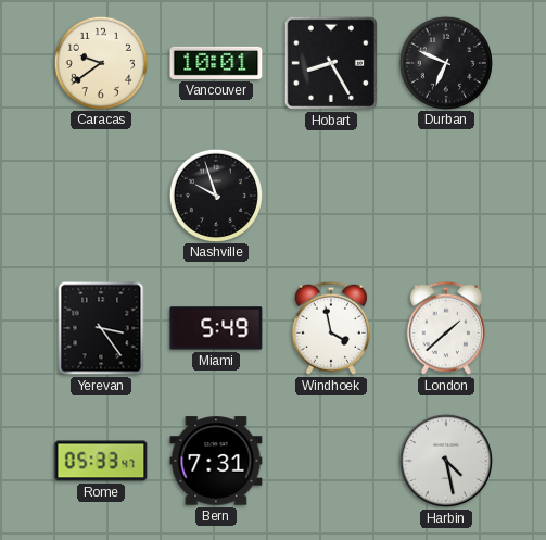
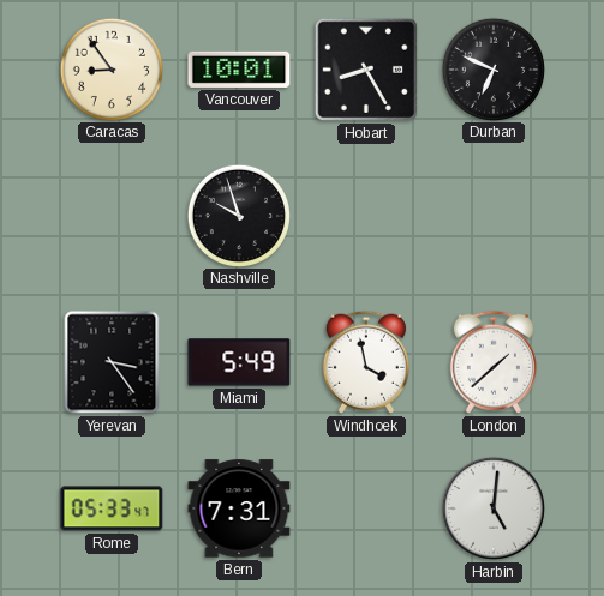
Caracas: 9:39 -> 8:54
Harbin: 4:28 -> 5:01
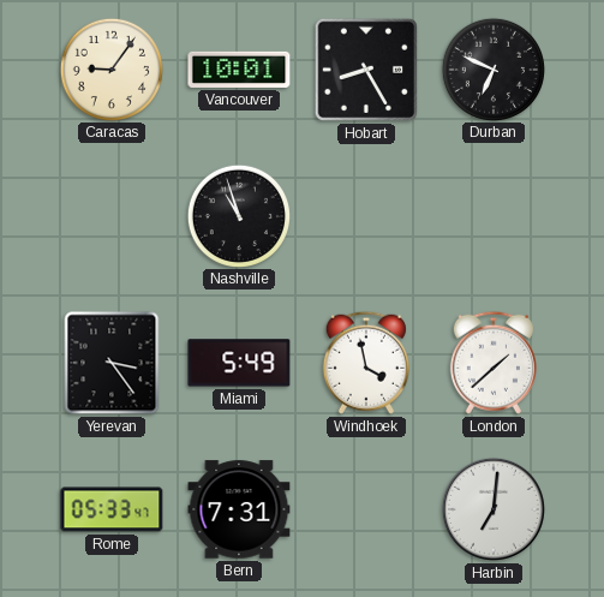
Caracas: 8:54 -> 9:06
Nashville: 9:57 -> 10:57
Harbin: 5:01 -> 7:01
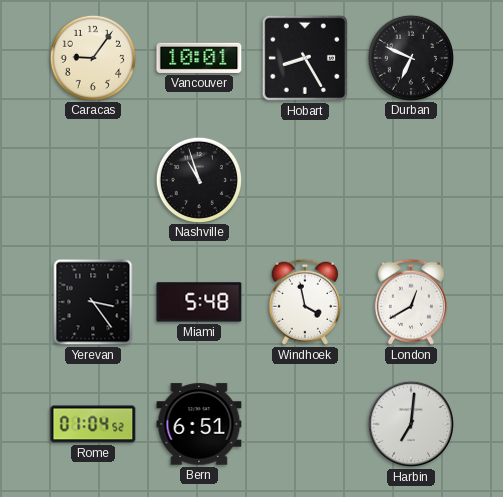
Miami: 5:49 -> 5:48
London: 1:38 -> 12:40
Rome: 05:33 -> 01:04
Bern: 7:31 -> 6:51
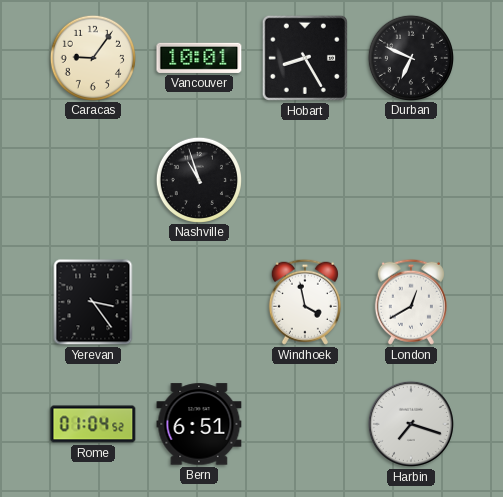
Miami: 5:48 -> none
Harbin: 7:01 -> 7:18
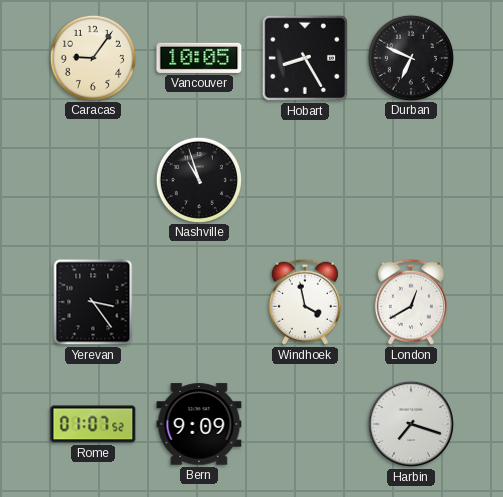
Vancouver: 10:01 -> 10:05
Rome: 01:04 -> 01:07
Bern: 6:51 -> 9:09
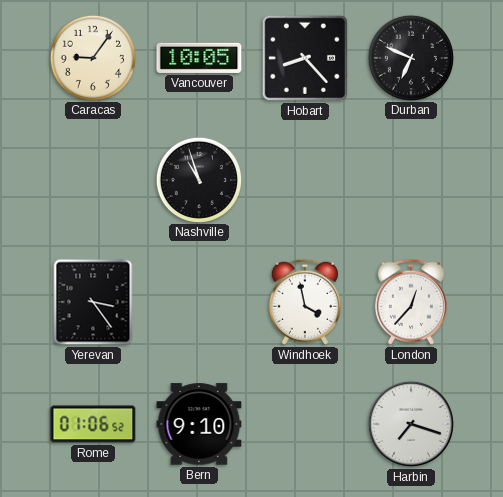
Hobart: 8:25 -> 8:23
London: 12:40 -> 12:37
Rome: 01:07 -> 01:06
Bern: 9:09 -> 9:10
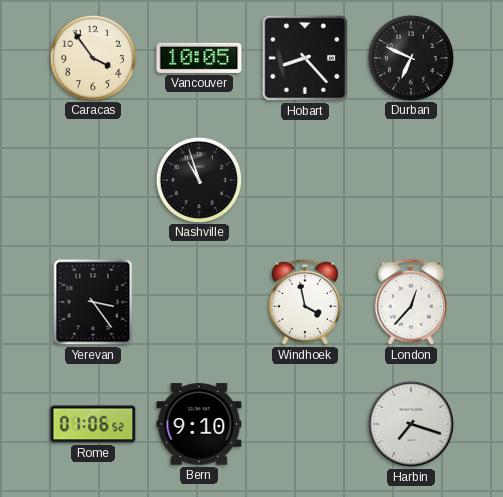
Caracas: 9:06 -> 3:54
